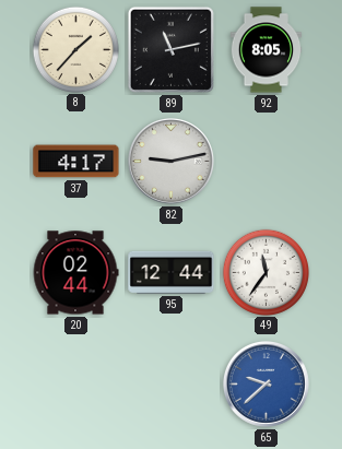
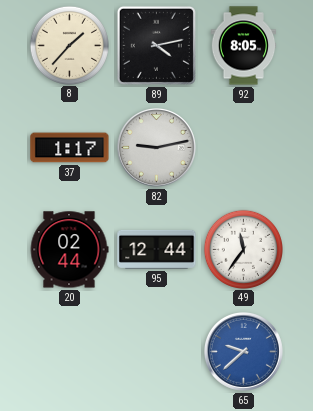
89: 11:13 -> 4:13
37: 4:17 -> 1:17
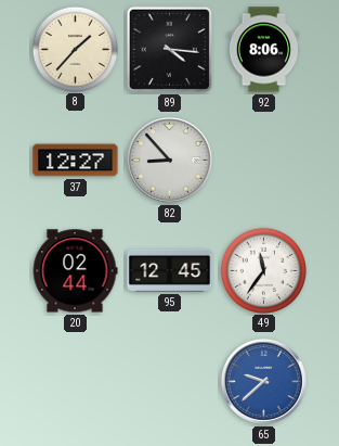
89: 4:13 -> 4:16
92: 8:05 -> 8:06
37: 1:17 -> 12:27
82: 9:13 -> 8:53
95: 12:44 -> 12:45
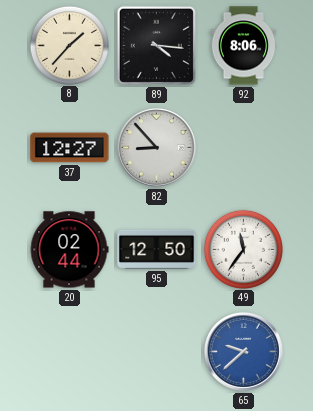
95: 12:45 -> 12:50
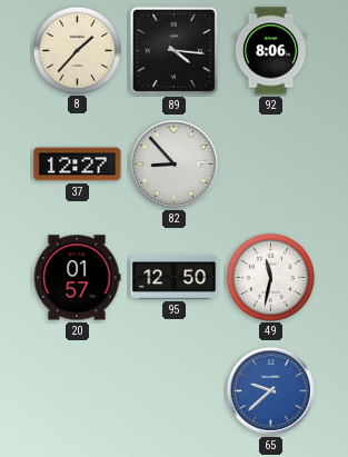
20: 02:44 -> 01:57
49: 11:36 -> 11:32
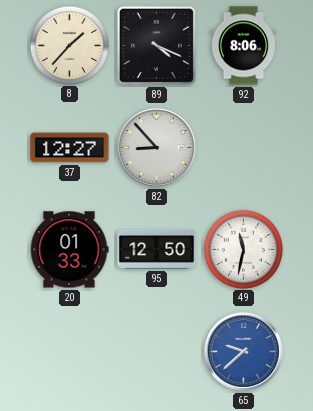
89: 4:16 -> 4:19
20: 01:57 -> 01:33
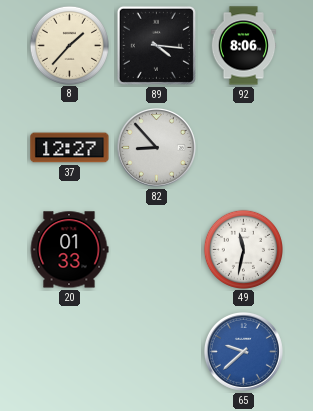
89: 4:19 -> 4:16
95: 12:50 -> none
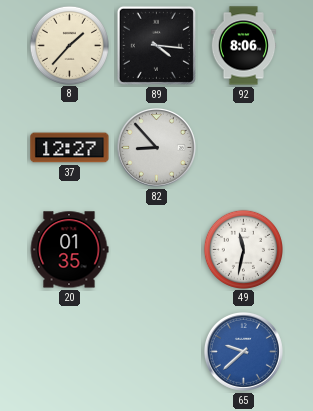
20: 01:33 -> 01:35
